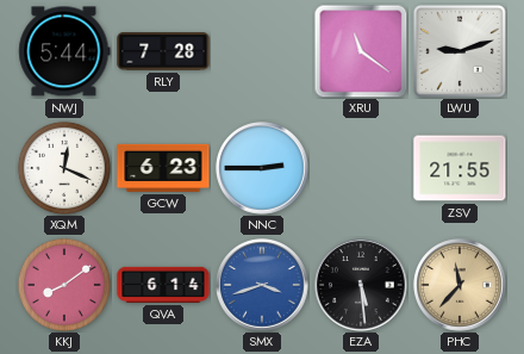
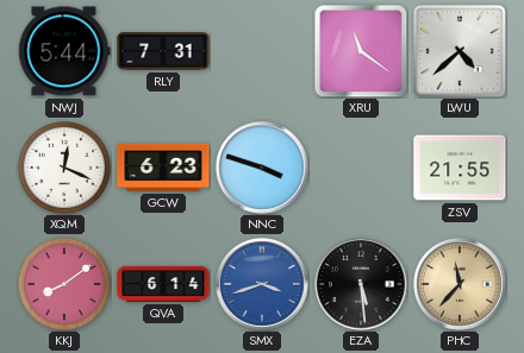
RLY: 7:28 -> 7:31
LWU: 9:12 -> 4:38
NNC: 2:45 -> 3:48
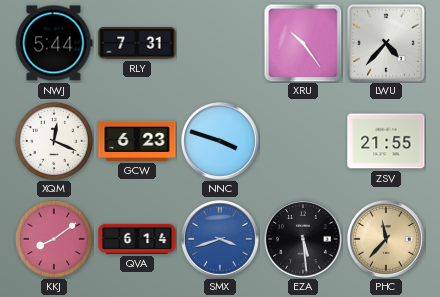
XRU: 11:21 -> 10:24
LWU: 4:38 -> 4:37
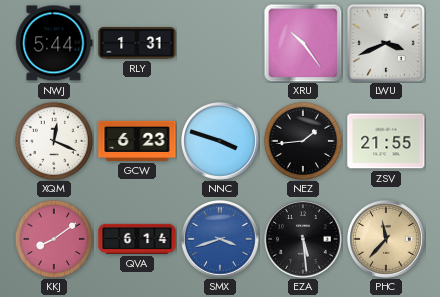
RLY: 7:31 -> 1:31
LWU: 4:37 -> 3:41
NEZ: none -> 1:44
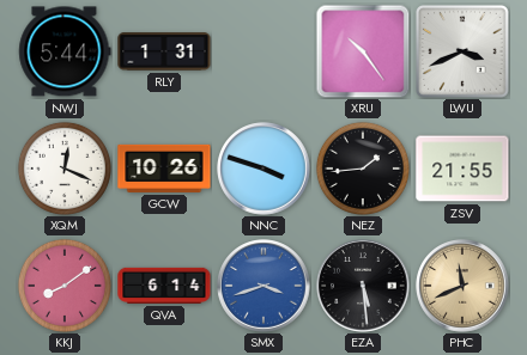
GCW: 6:23 -> 10:26
PHC: 11:37 -> 11:41
